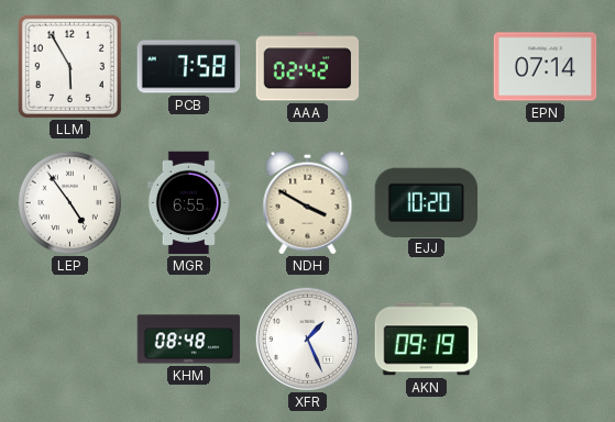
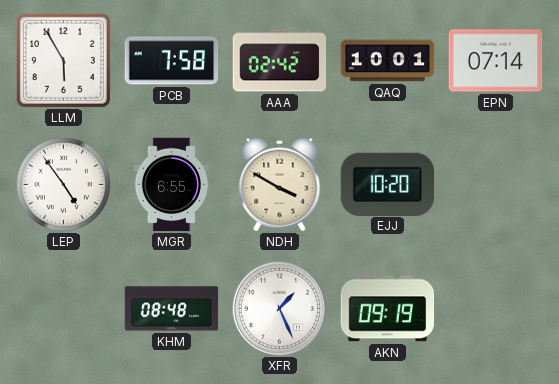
QAQ: none -> 10:01
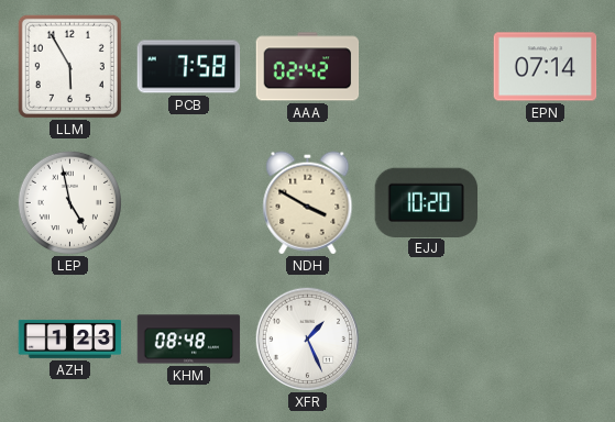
QAQ: 10:01 -> none
LEP: 4:54 -> 4:58
MGR: 6:55 -> none
AZH: none -> 1:23
AKN: 09:19 -> none
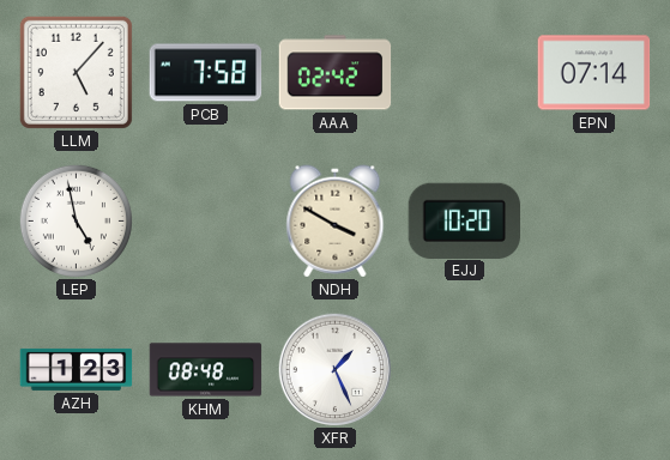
LLM: 5:55 -> 5:07
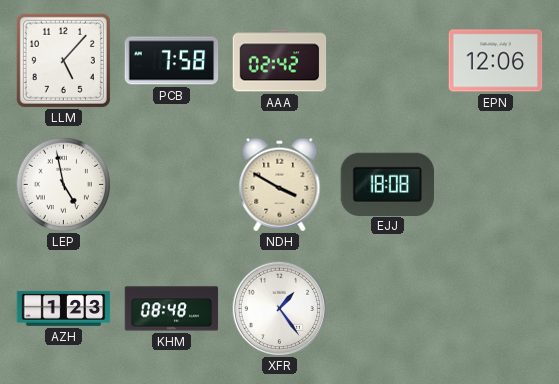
EPN: 07:14 -> 12:06
EJJ: 10:20 -> 18:08
XFR: 1:26 -> 1:24
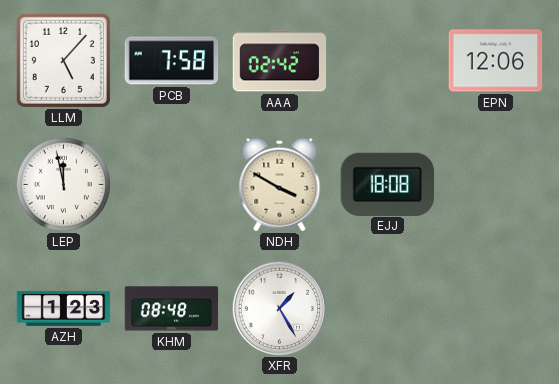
LEP: 4:58 -> 11:58
XFR: 1:24 -> 1:25
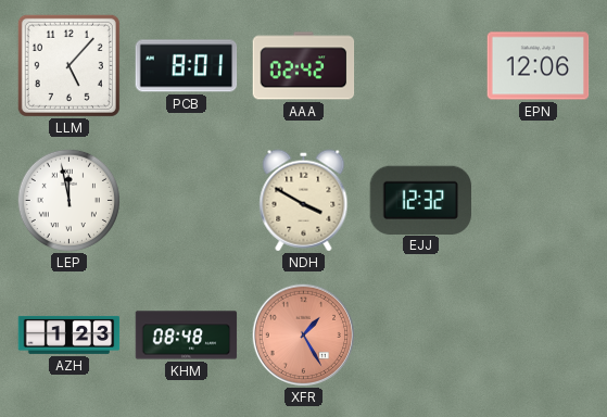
PCB: 7:58 -> 8:01
EJJ: 18:08 -> 12:32
XFR dial: white -> salmon
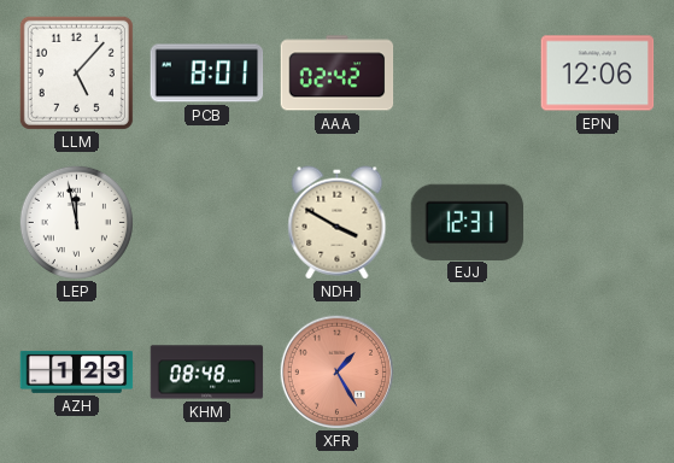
EJJ: 12:32 -> 12:31
